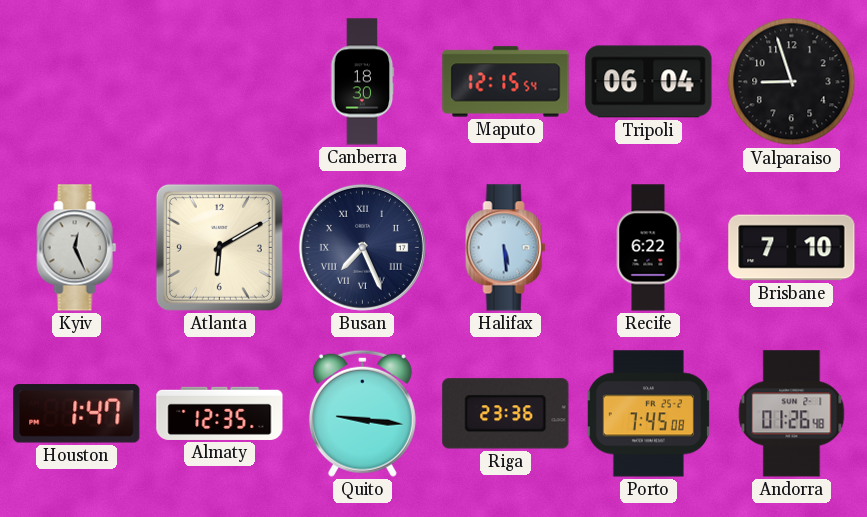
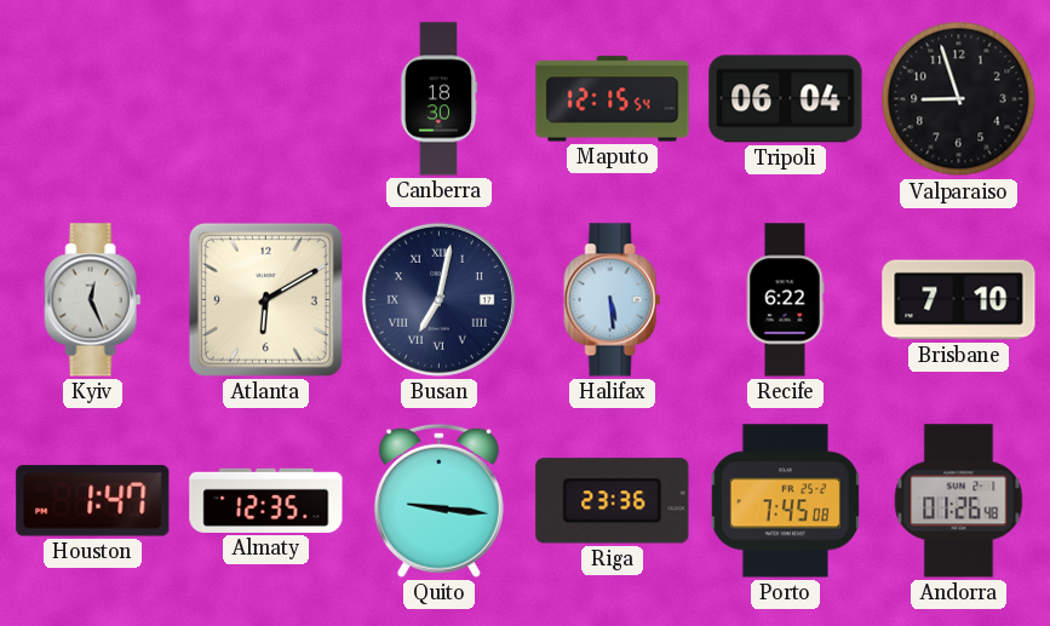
Busan: 7:26 -> 7:02
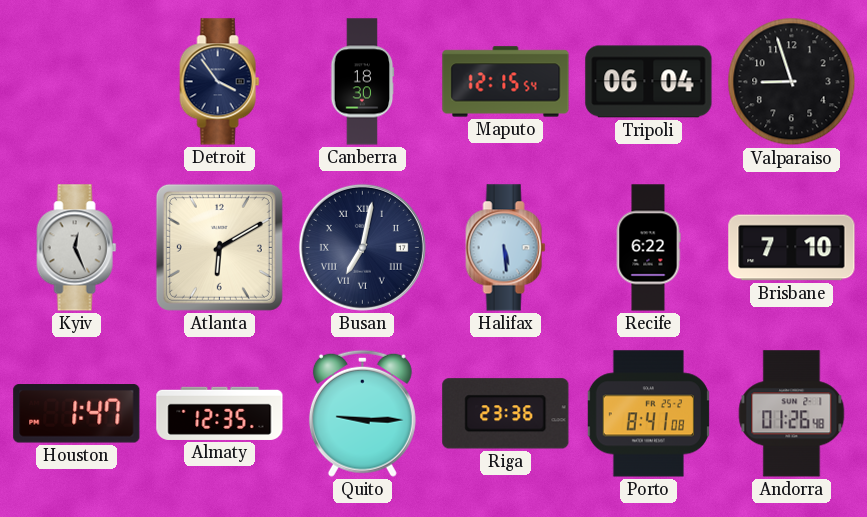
Detroit: none -> 3:54
Quito: 9:16 -> 9:15
Porto: 7:45 -> 8:41
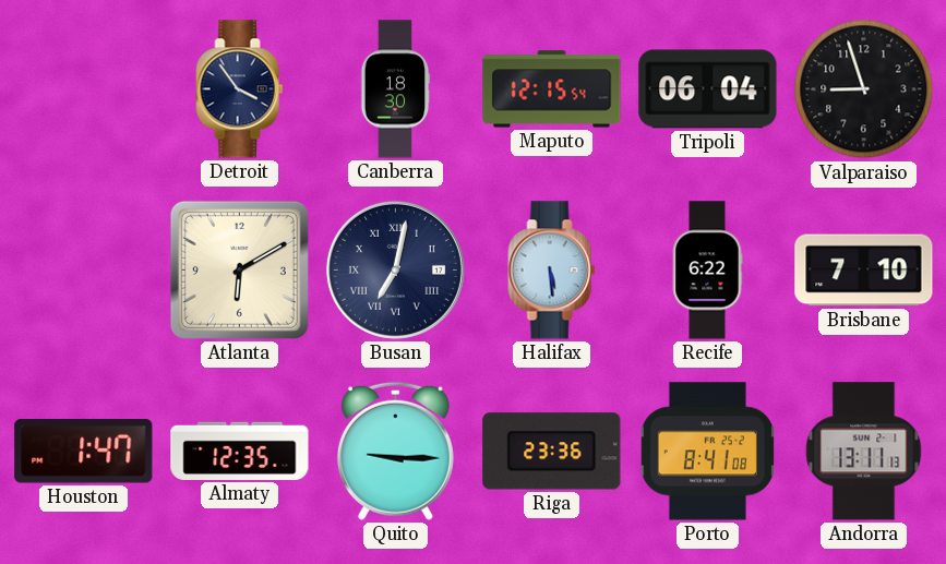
Kyiv: 12:26 -> none
Andorra: 01:26 -> 13:11
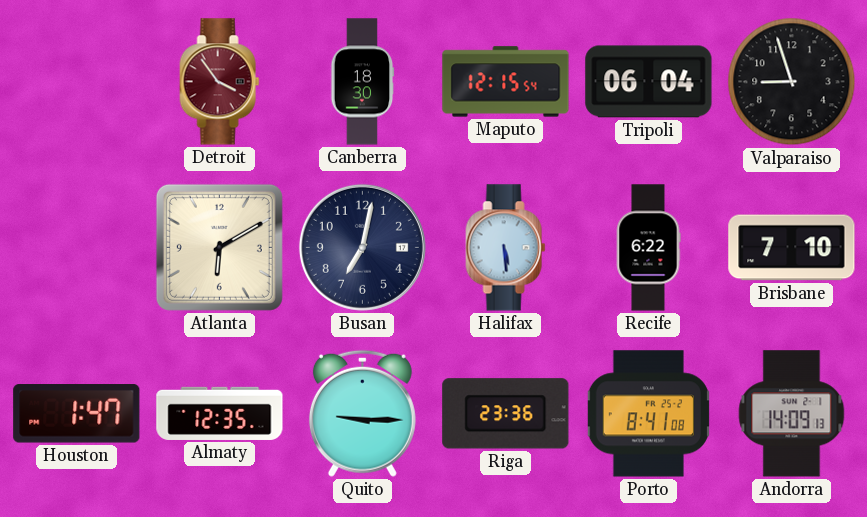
Detroit dial: navy -> burgundy
Busan numerals: Roman -> Arabic
Andorra: 13:11 -> 14:09
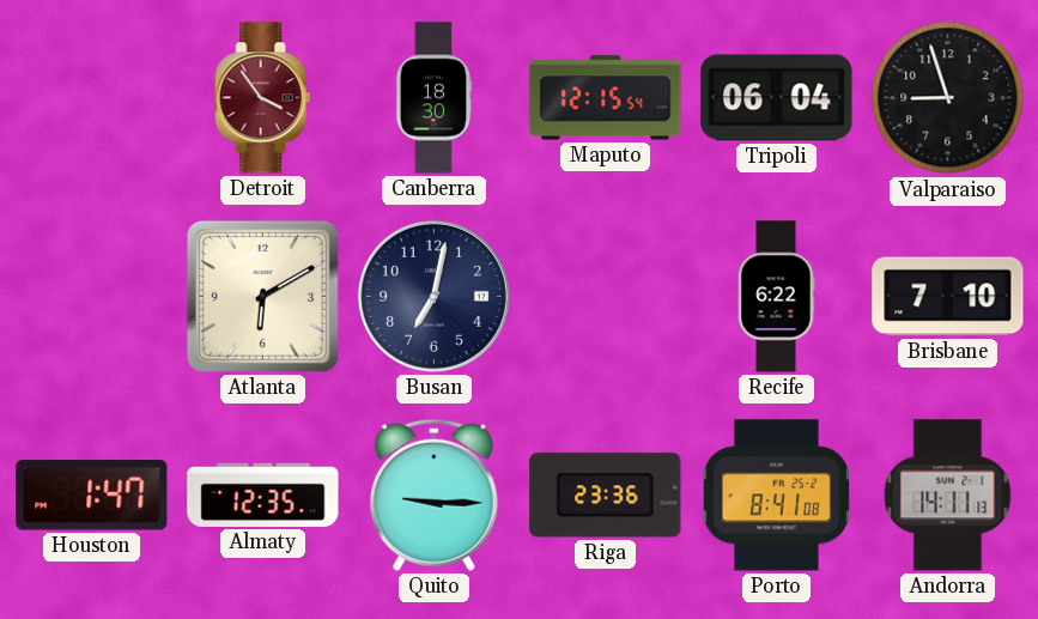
Halifax: 5:29 -> none
Andorra: 14:09 -> 14:11
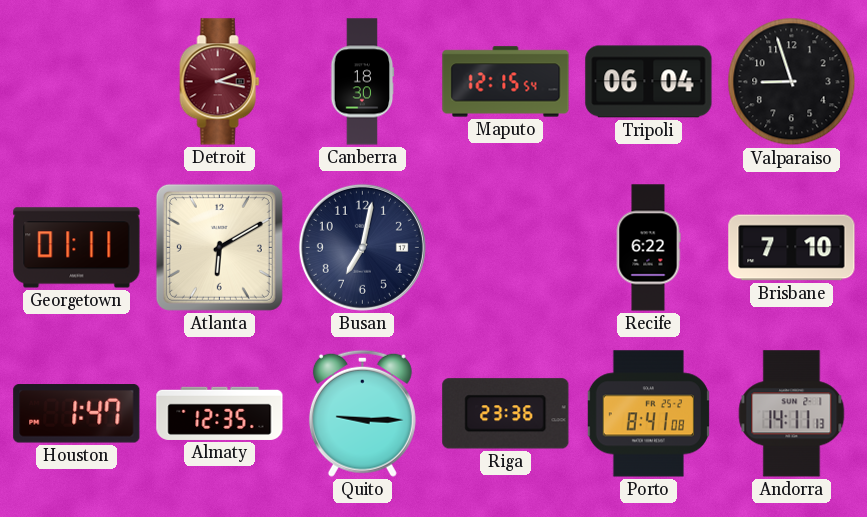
Detroit: 3:54 -> 2:17
Georgetown: none -> 01:11
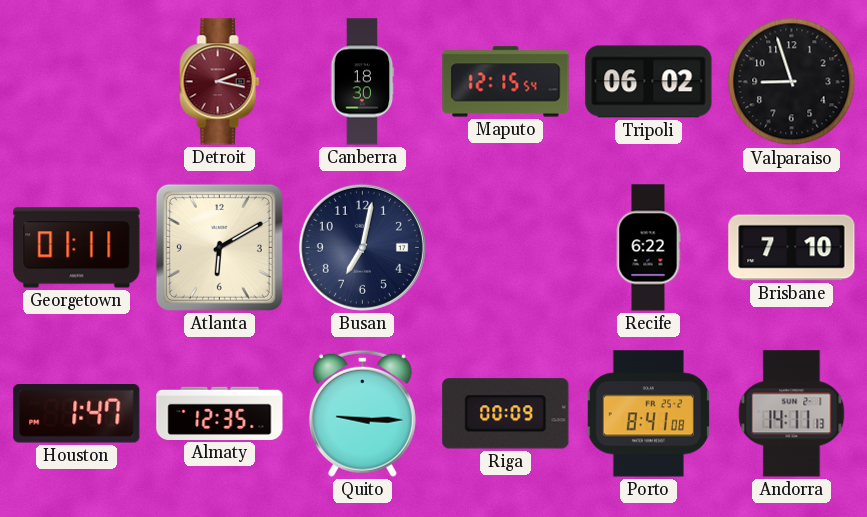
Tripoli: 06:04 -> 06:02
Riga: 23:36 -> 00:09
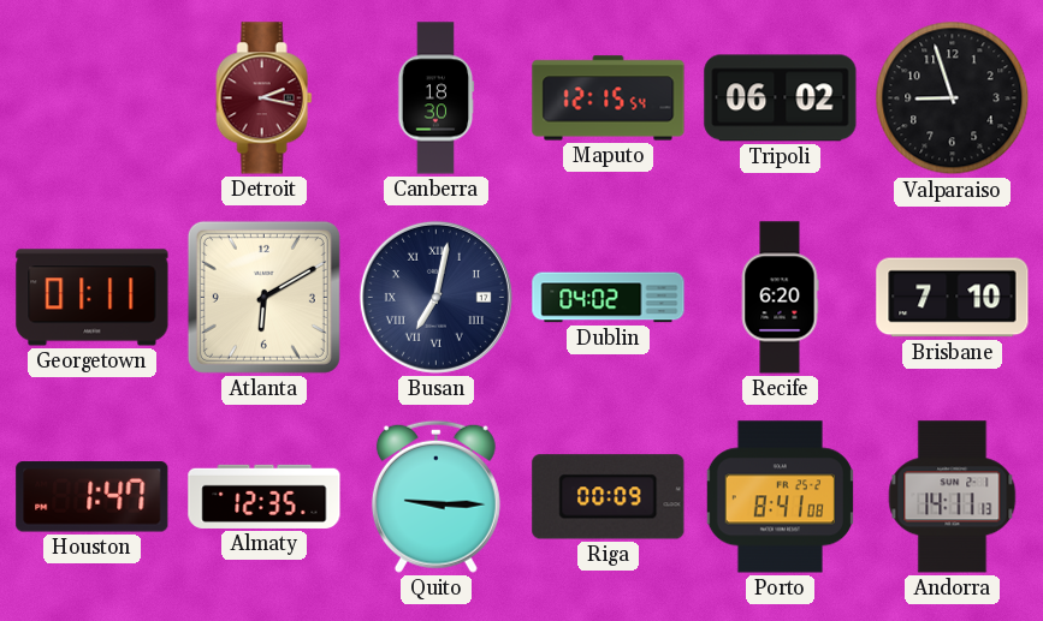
Busan numerals: Arabic -> Roman
Dublin: none -> 04:02
Recife: 6:22 -> 6:20
